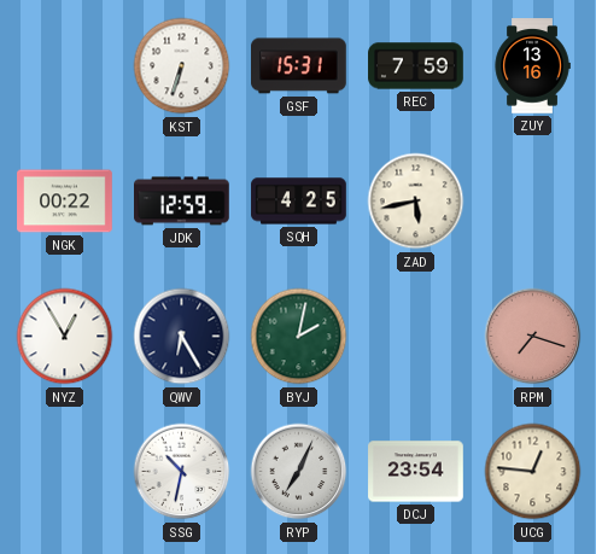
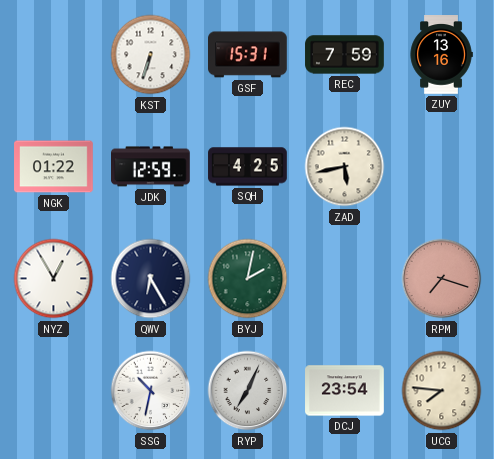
NGK: 00:22 -> 01:22
UCG: 12:46 -> 7:46
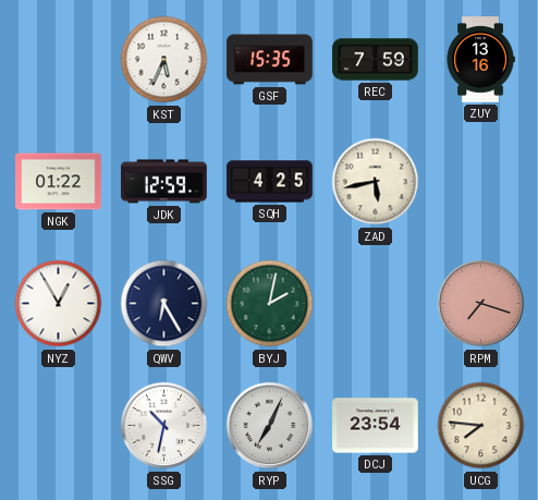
KST: 6:33 -> 5:34
GSF: 15:31 -> 15:35
